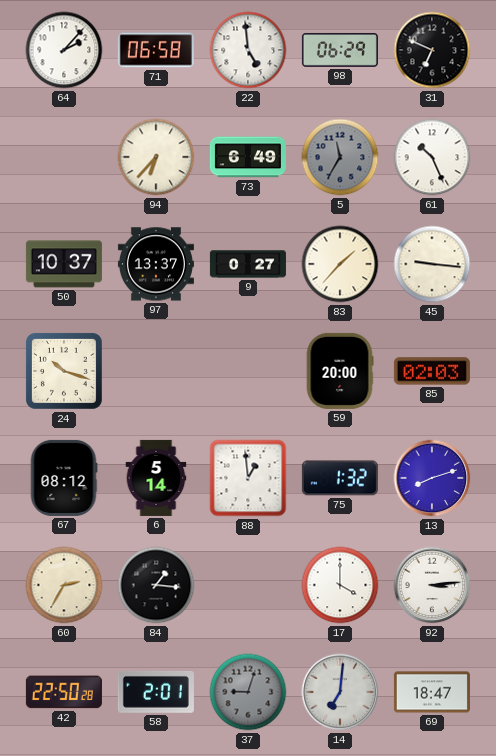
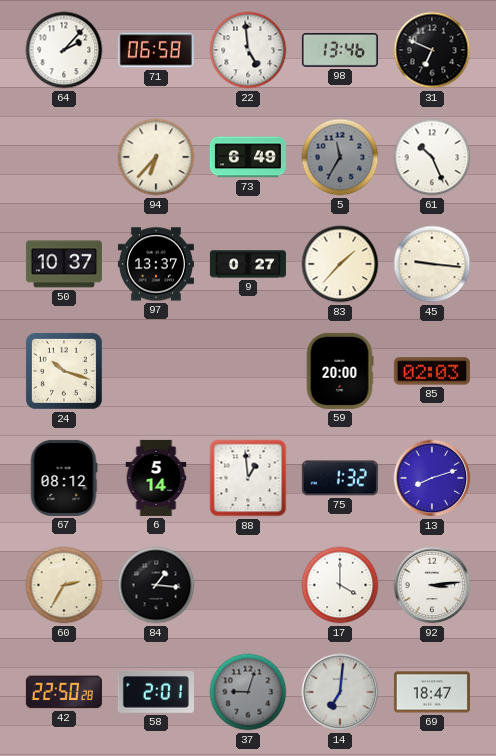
98: 06:29 -> 13:46
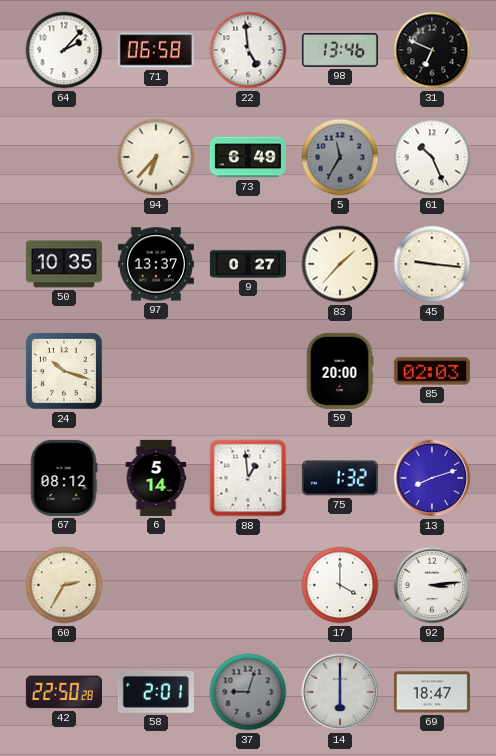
50: 10:37 -> 10:35
84: 1:16 -> none
14: 7:01 -> 6:00
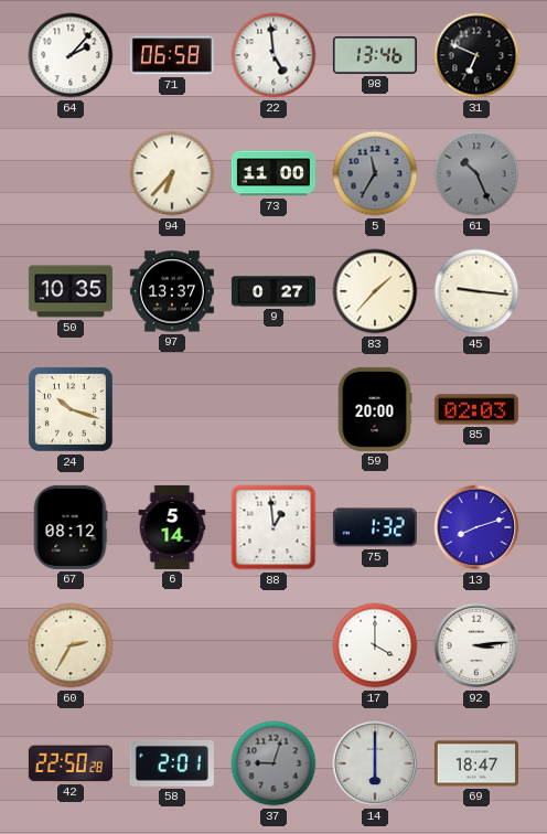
73: 6:49 -> 11:00
61 dial: white -> grey
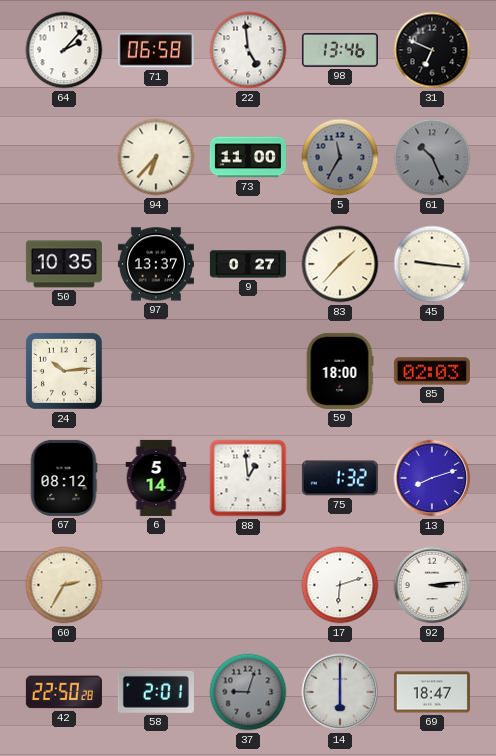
24: 10:18 -> 10:14
59: 20:00 -> 18:00
17: 4:00 -> 6:12
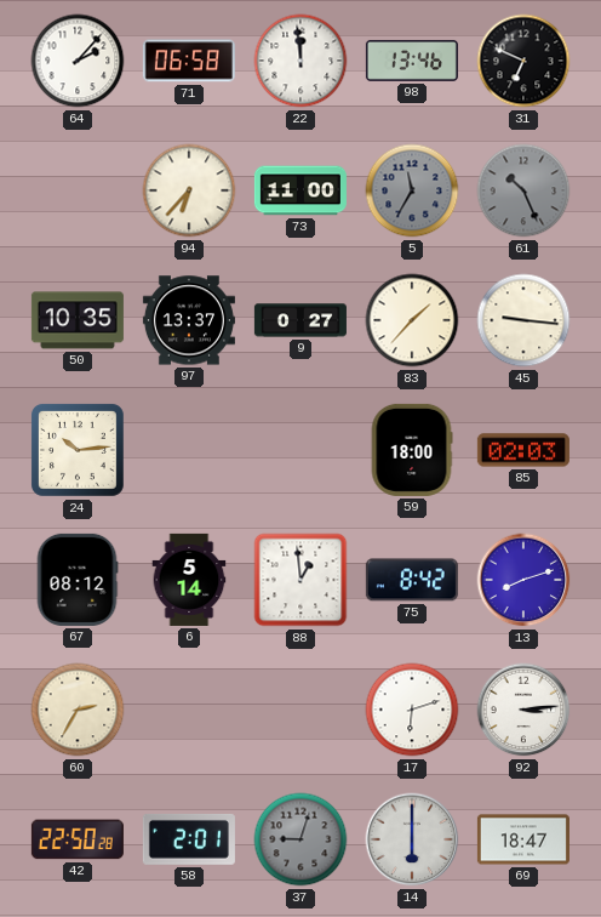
22: 4:59 -> 11:59
75: 1:32 -> 8:42
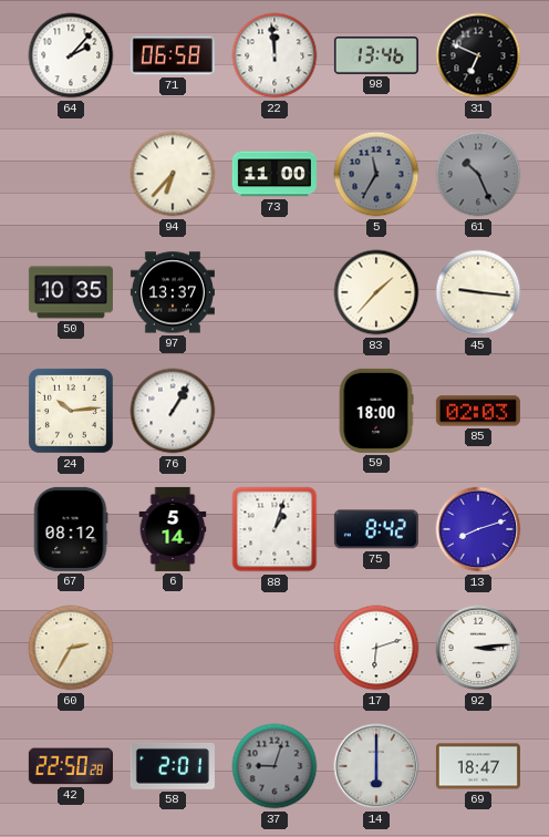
9: 0:27 -> none
76: none -> 1:05
88: 12:59 -> 1:03
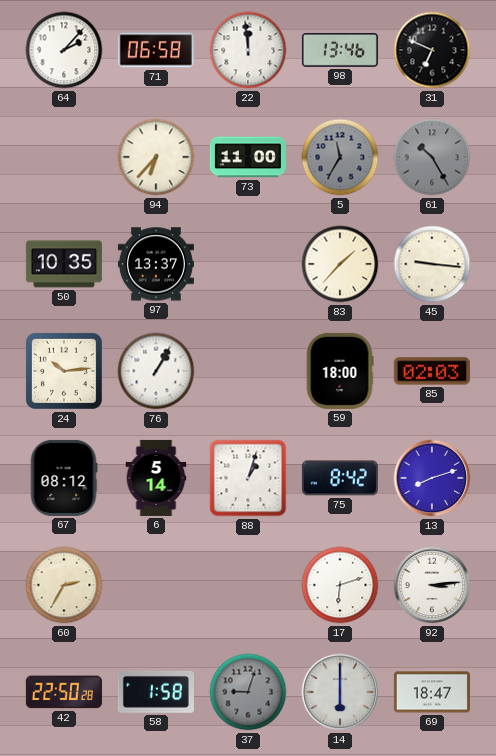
61: 10:26 -> 10:25
58: 2:01 -> 1:58
